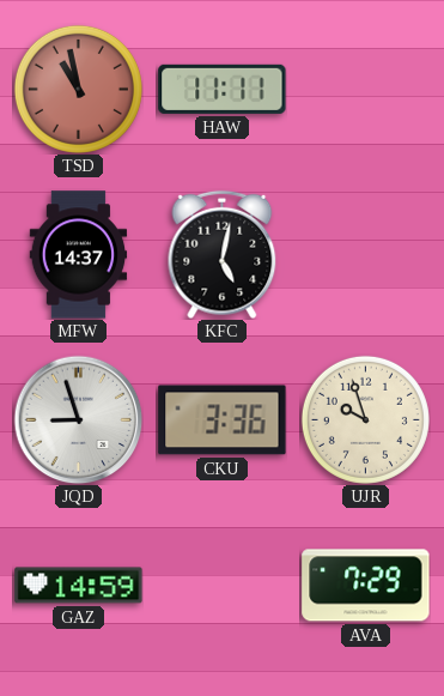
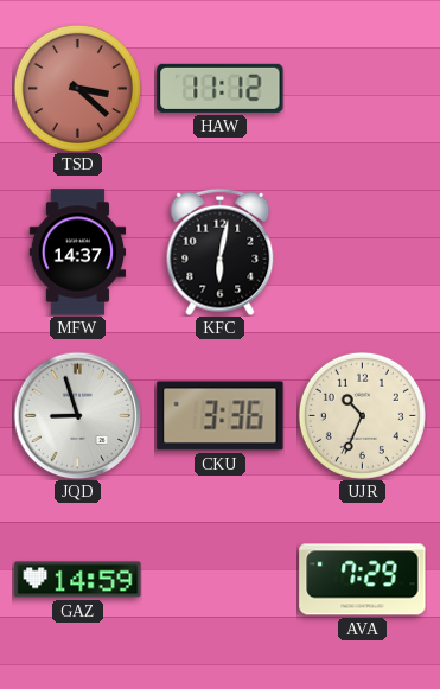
TSD: 10:58 -> 3:22
HAW: 11:11 -> 11:12
KFC: 5:02 -> 6:02
UJR: 9:57 -> 10:34
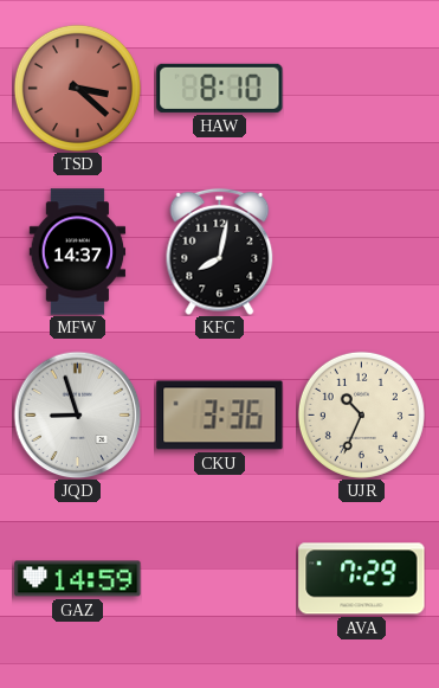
HAW: 11:12 -> 8:10
KFC: 6:02 -> 8:02
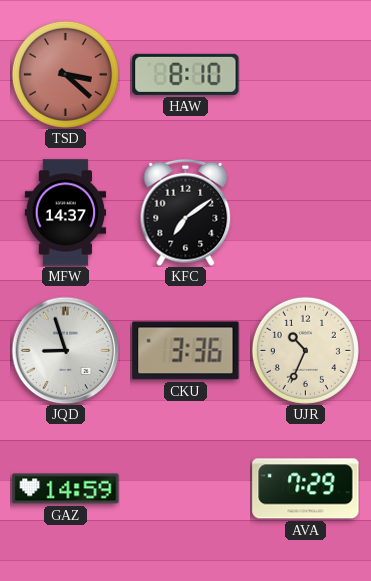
KFC: 8:02 -> 7:09
